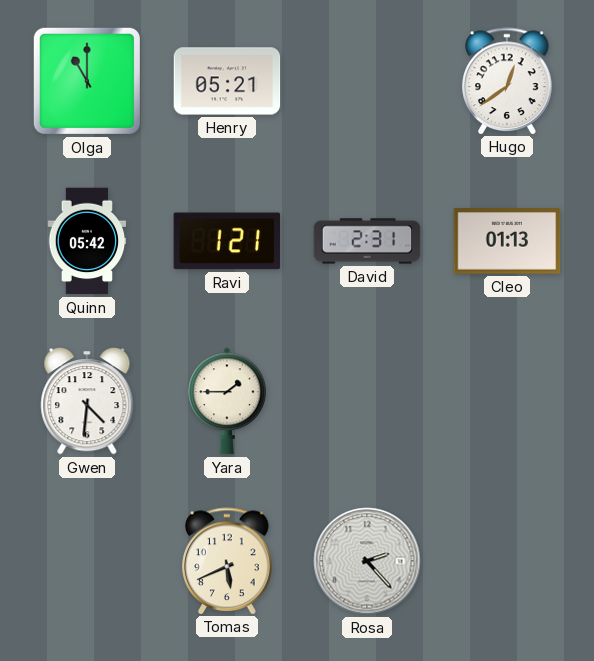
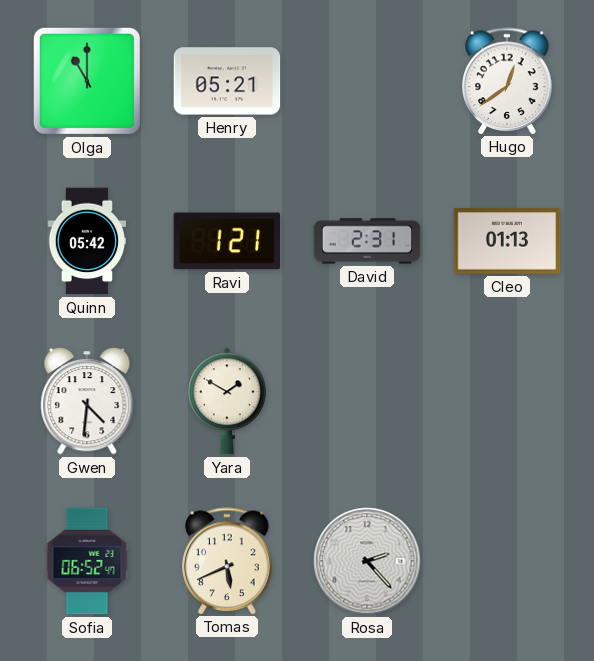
Yara: 1:45 -> 1:50
Sofia: none -> 06:52
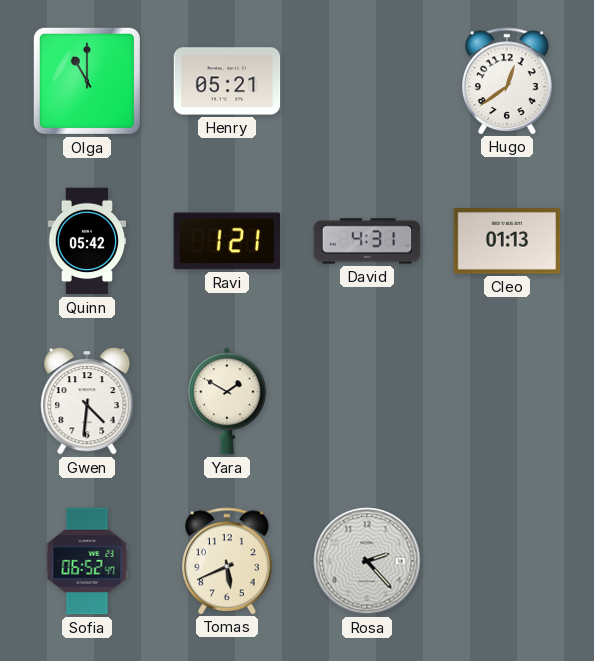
David: 2:31 -> 4:31
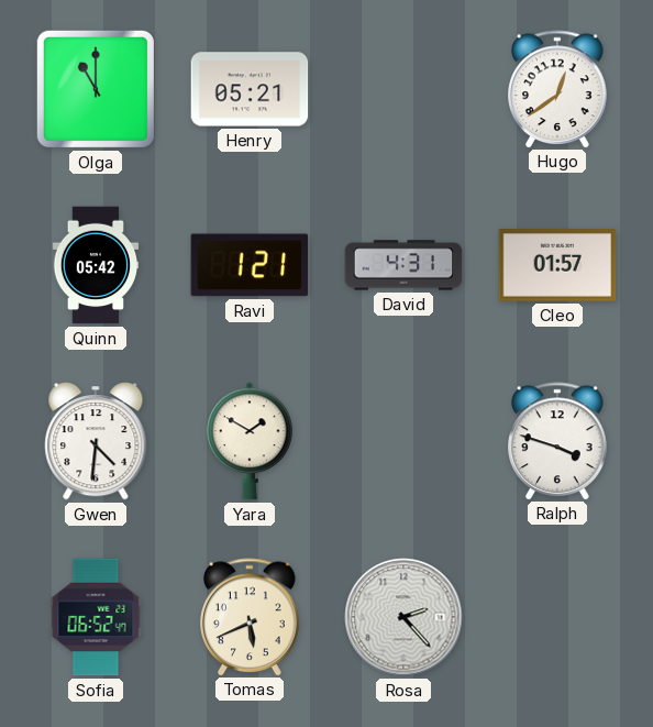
Cleo: 01:13 -> 01:57
Ralph: none -> 3:48
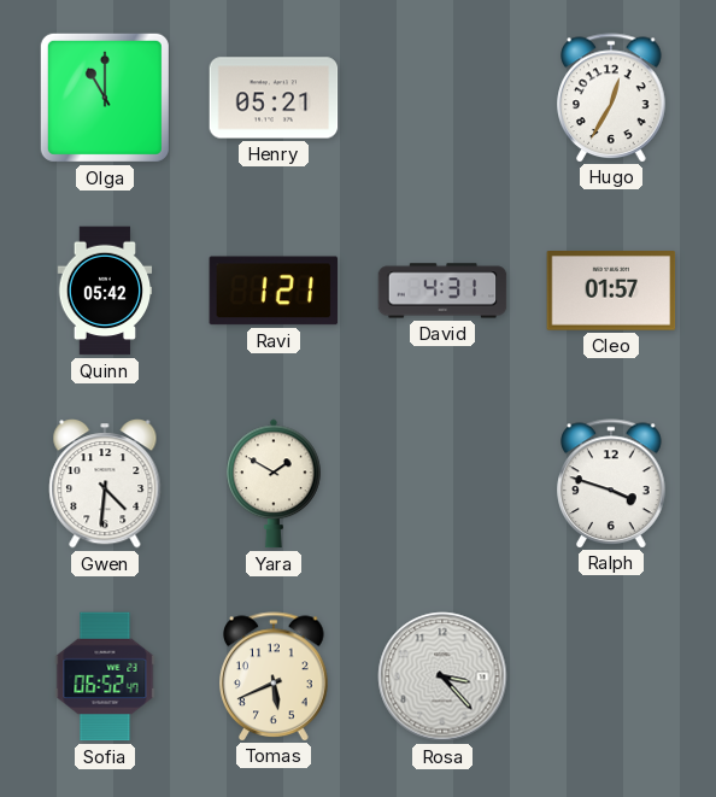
Hugo: 12:39 -> 12:35
Rosa: 2:23 -> 3:23
